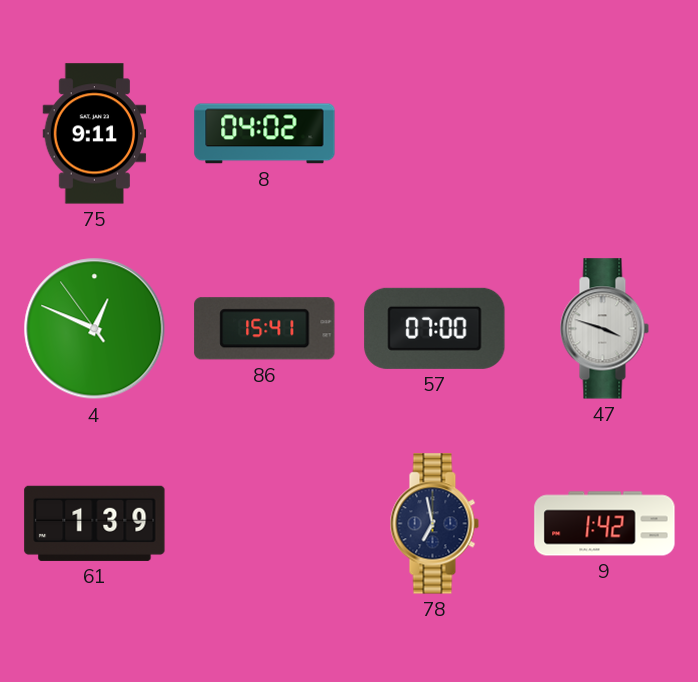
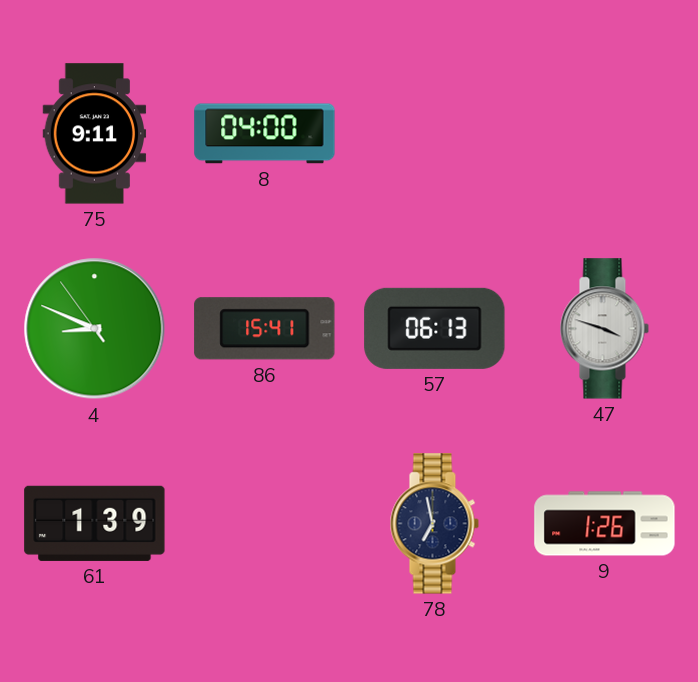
8: 04:02 -> 04:00
4: 12:48 -> 8:48
57: 07:00 -> 06:13
9: 1:42 -> 1:26
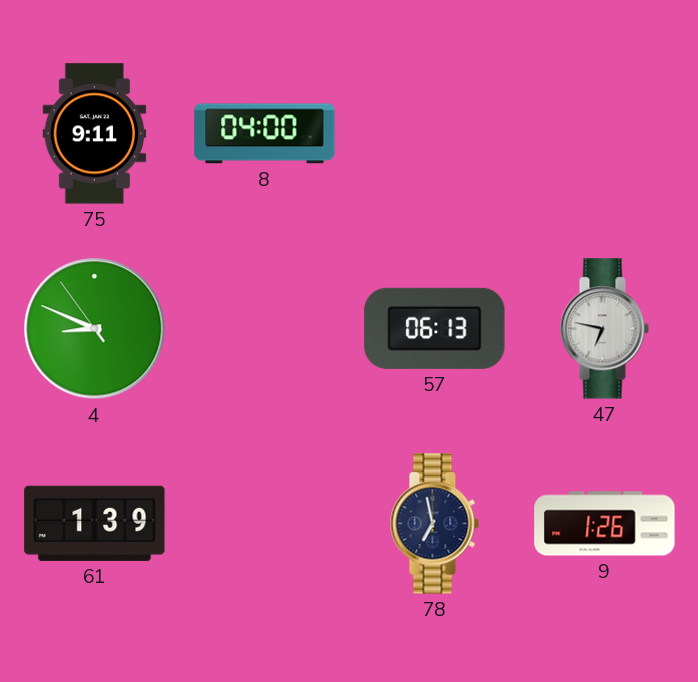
86: 15:41 -> none
47: 3:48 -> 6:47
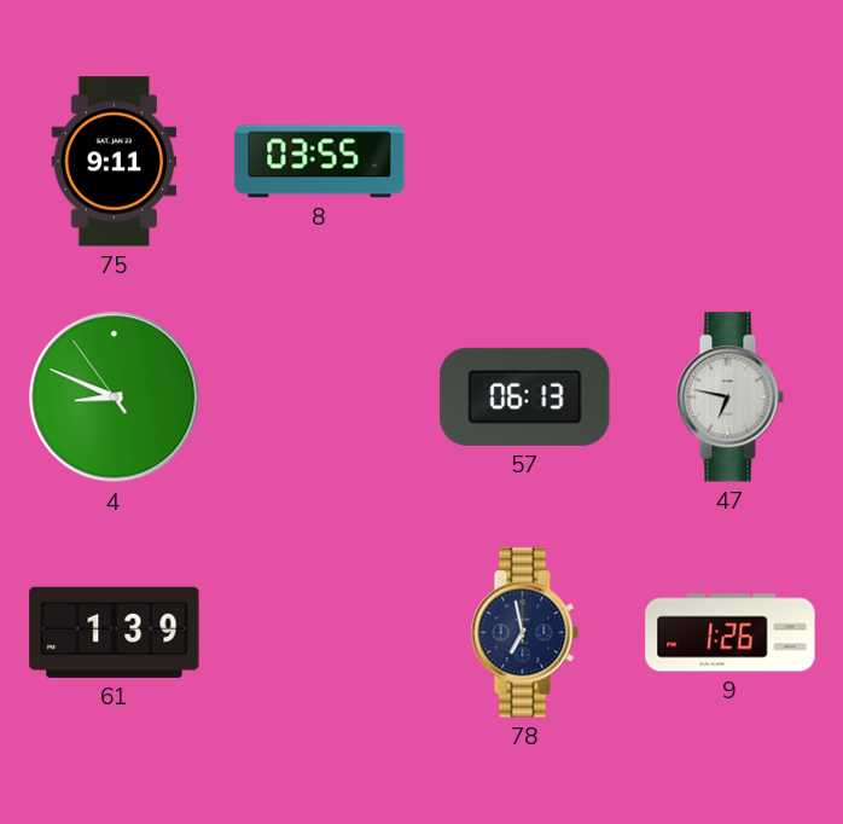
8: 04:00 -> 03:55
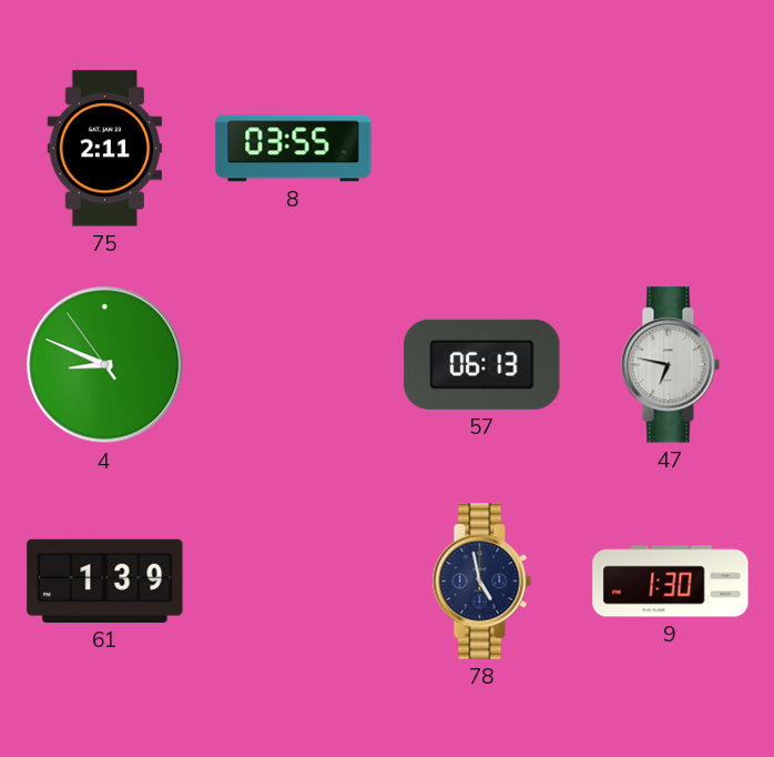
75: 9:11 -> 2:11
78: 6:58 -> 4:58
9: 1:26 -> 1:30
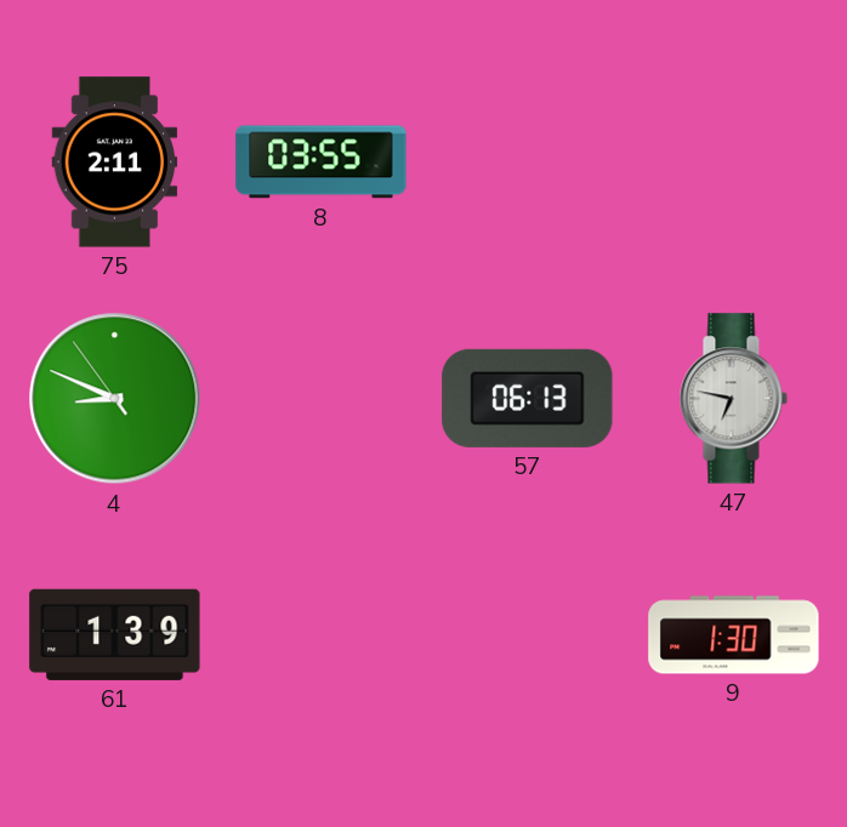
78: 4:58 -> none
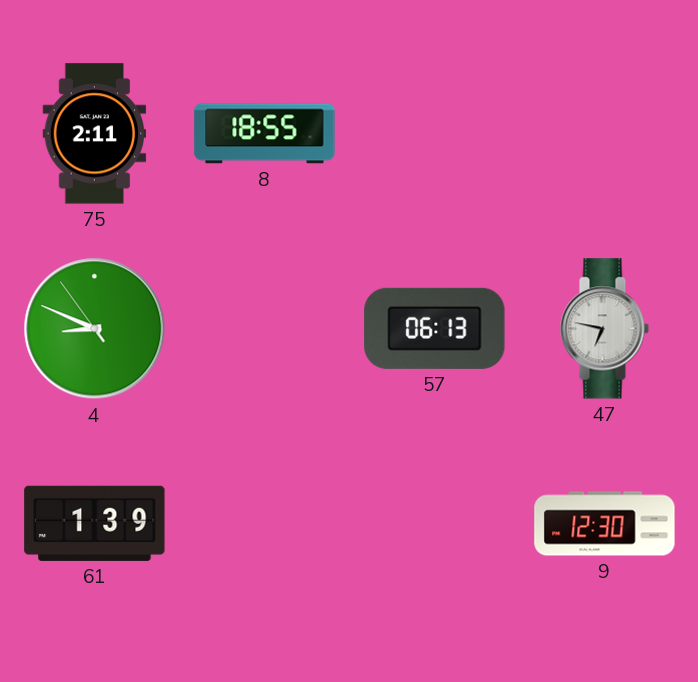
8: 03:55 -> 18:55
9: 1:30 -> 12:30
